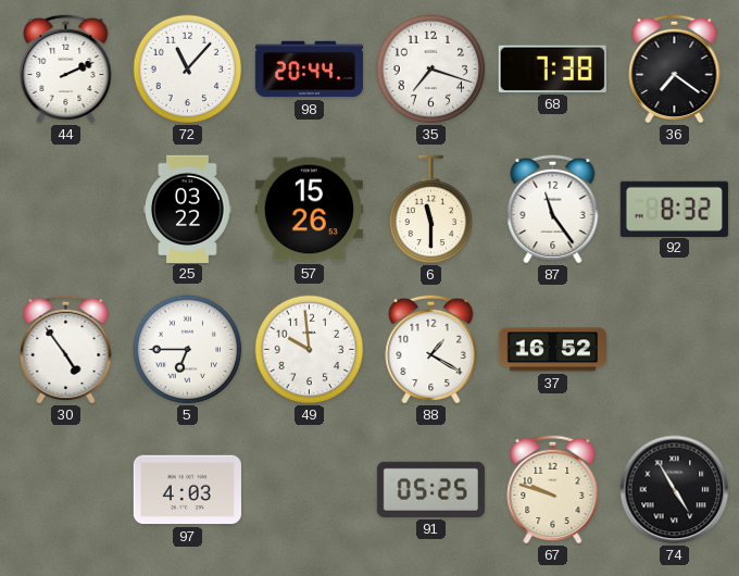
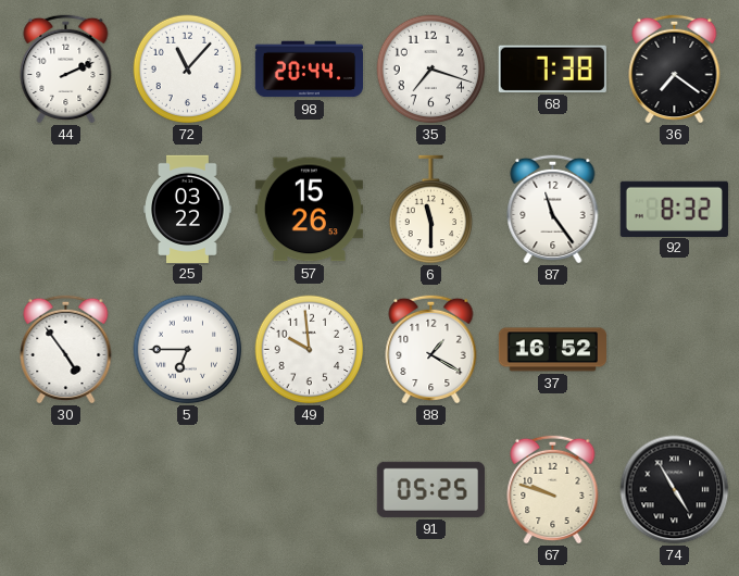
97: 4:03 -> none
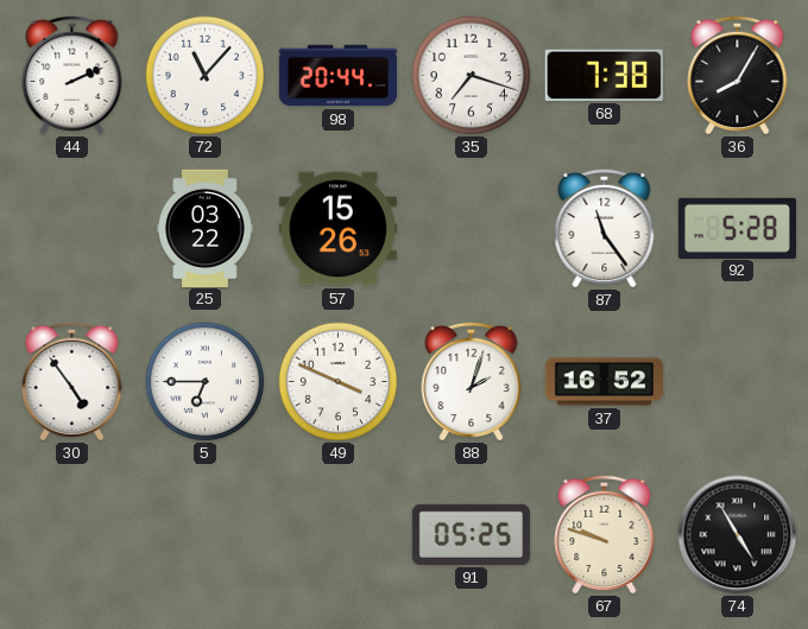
36: 7:21 -> 8:05
6: 11:30 -> none
92: 8:32 -> 5:28
49: 9:59 -> 3:49
88: 1:20 -> 2:03
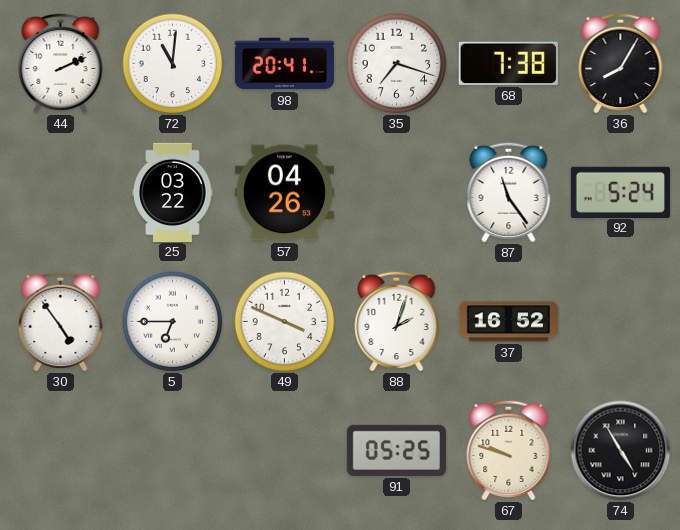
72: 11:07 -> 11:01
98: 20:44 -> 20:41
57: 15:26 -> 04:26
92: 5:28 -> 5:24
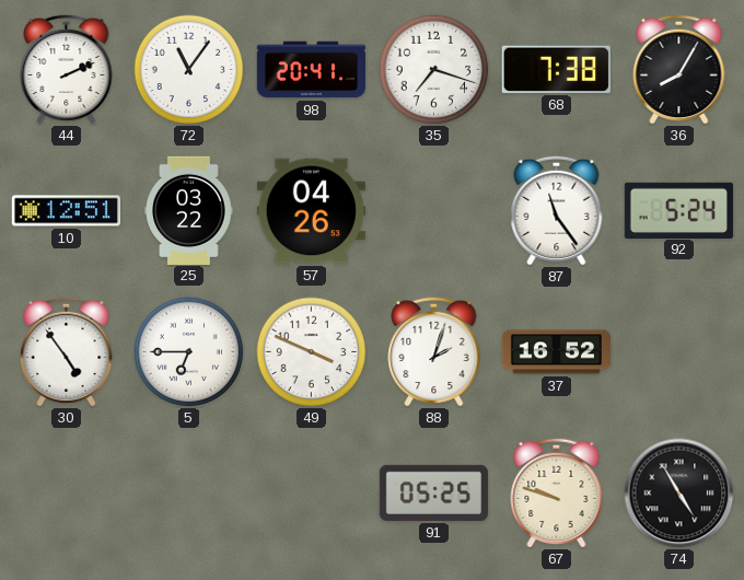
72: 11:01 -> 11:06
10: none -> 12:51
